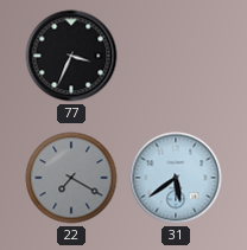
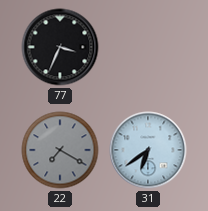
31: 5:39 -> 6:39
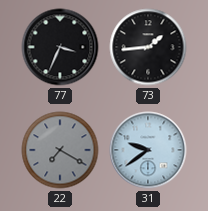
73: none -> 1:44
31: 6:39 -> 9:39
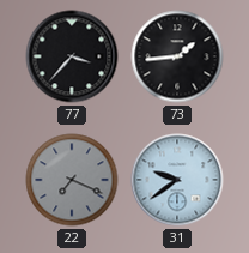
77: 3:34 -> 3:37
22: 7:20 -> 7:19
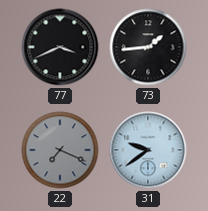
77: 3:37 -> 3:41
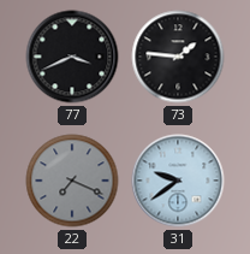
73: 1:44 -> 1:46
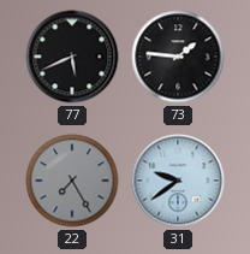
77: 3:41 -> 5:41
22: 7:19 -> 7:25
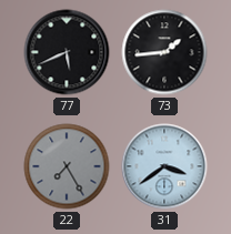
73: 1:46 -> 1:44
31: 9:39 -> 3:39
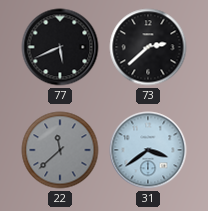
73: 1:44 -> 2:38
22: 7:25 -> 11:38
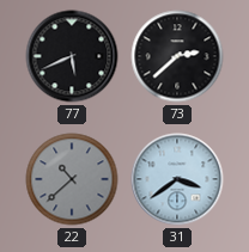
22: 11:38 -> 10:38
